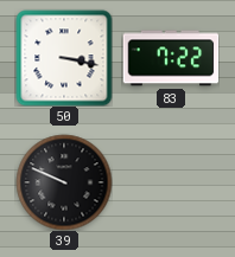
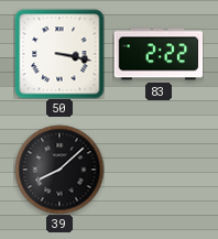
83: 7:22 -> 2:22
39: 9:49 -> 8:08
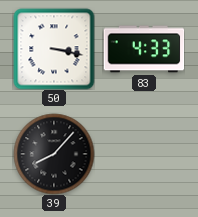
83: 2:22 -> 4:33
39: 8:08 -> 8:07
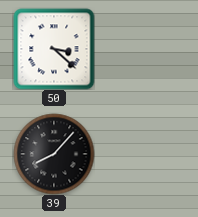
50: 3:17 -> 3:22
83: 4:33 -> none
